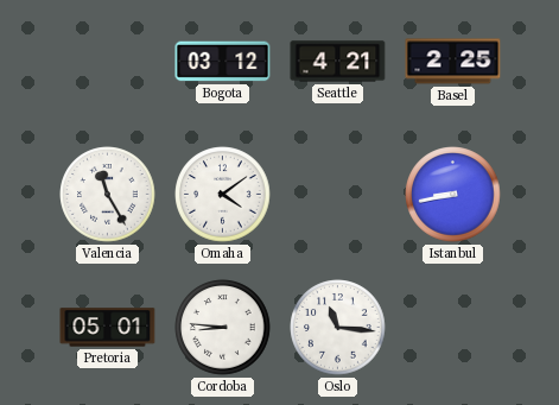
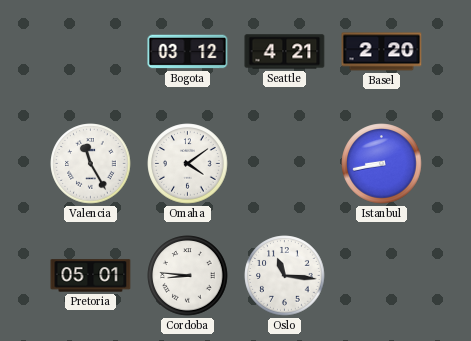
Basel: 2:25 -> 2:20
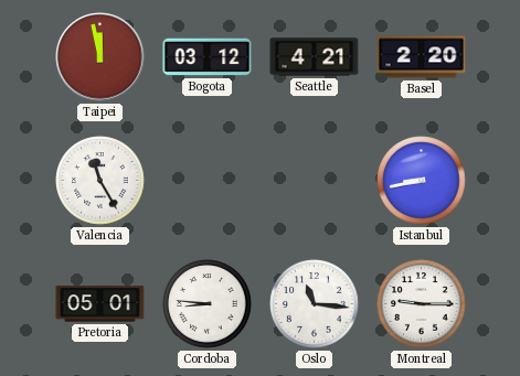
Taipei: none -> 11:58
Omaha: 4:09 -> none
Montreal: none -> 9:15
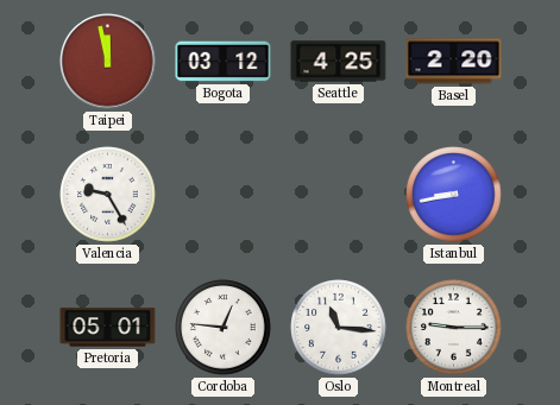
Seattle: 4:21 -> 4:25
Valencia: 11:25 -> 9:25
Cordoba: 8:46 -> 12:46
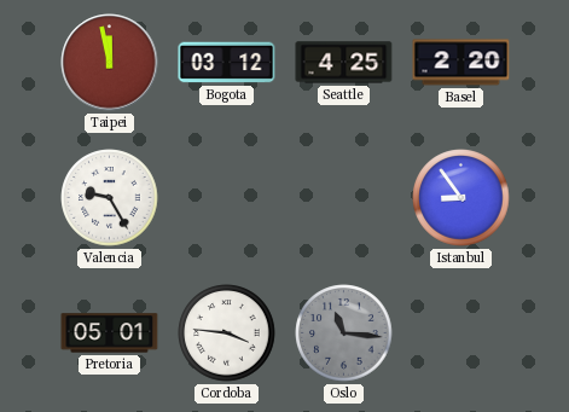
Istanbul: 8:43 -> 8:54
Cordoba: 12:46 -> 3:46
Oslo dial: white -> grey
Montreal: 9:15 -> none
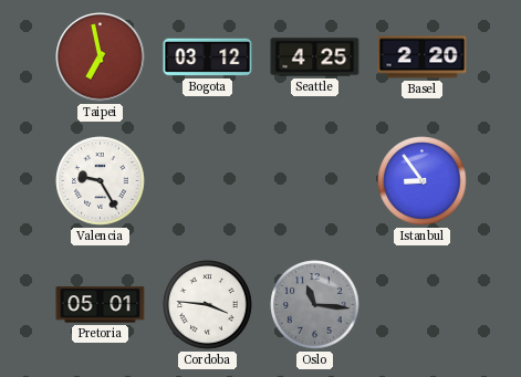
Taipei: 11:58 -> 6:58
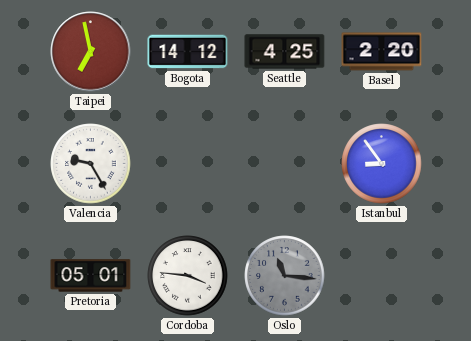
Bogota: 03:12 -> 14:12
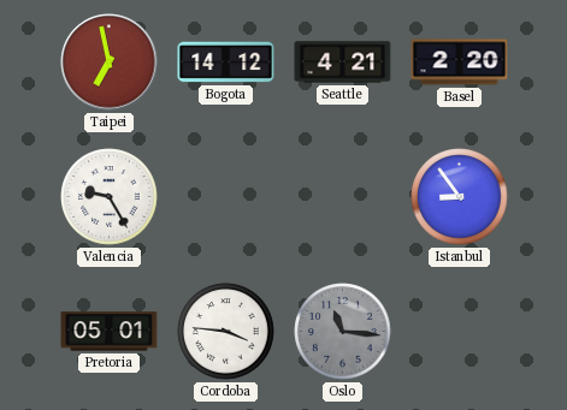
Seattle: 4:25 -> 4:21
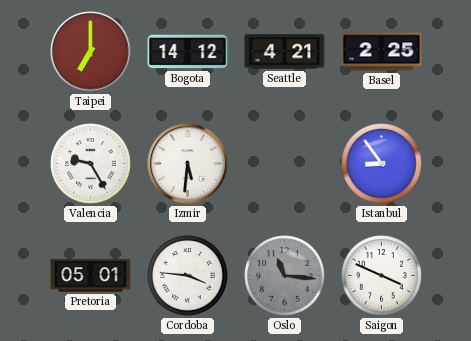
Taipei: 6:58 -> 7:00
Basel: 2:20 -> 2:25
Izmir: none -> 5:31
Saigon: none -> 3:49
